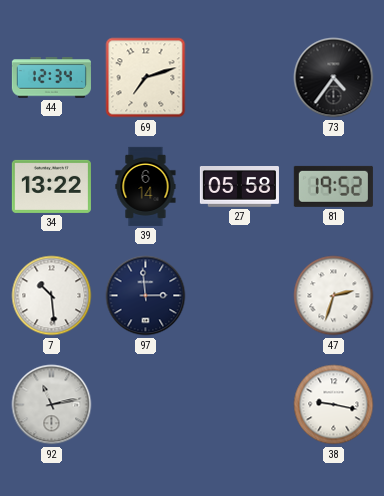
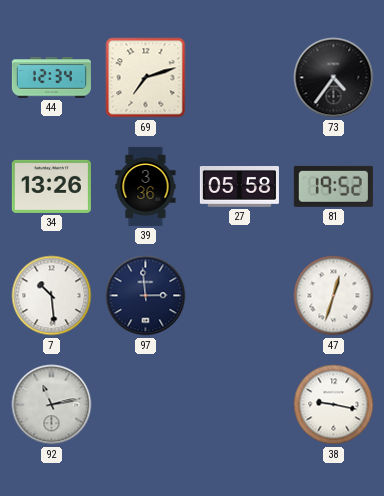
34: 13:22 -> 13:26
39: 6:14 -> 3:36
47: 2:33 -> 12:33
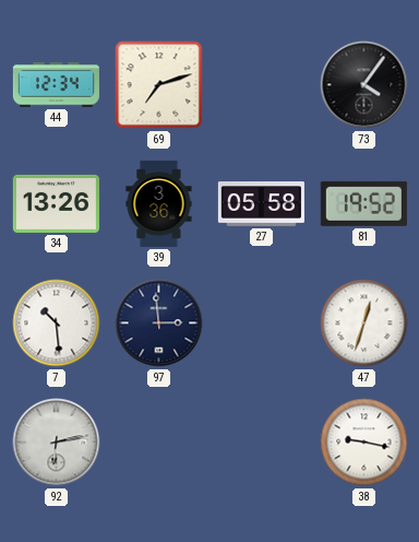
73: 4:36 -> 4:06
92: 11:13 -> 6:13
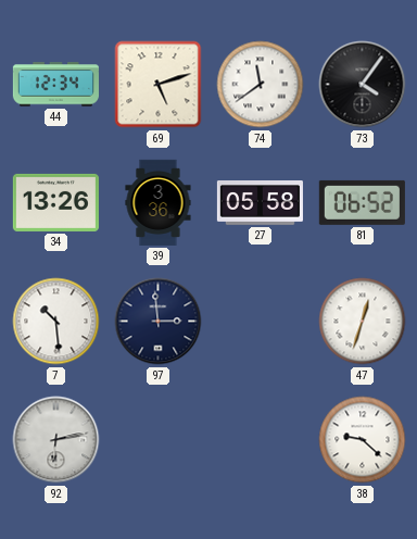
69: 7:12 -> 5:12
74: none -> 11:39
81: 19:52 -> 06:52
38: 9:17 -> 9:22
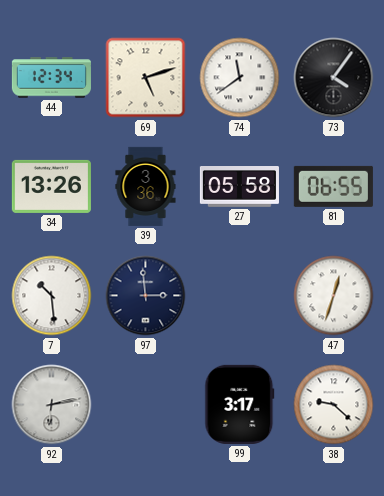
81: 06:52 -> 06:55
99: none -> 3:17
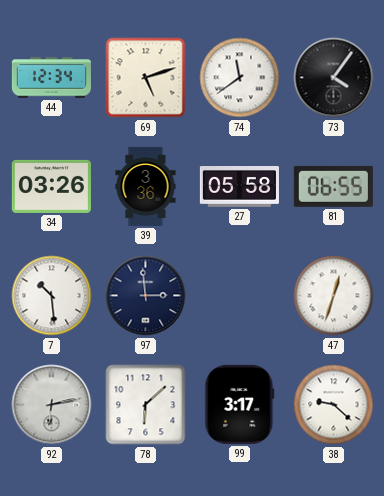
34: 13:26 -> 03:26
78: none -> 6:08
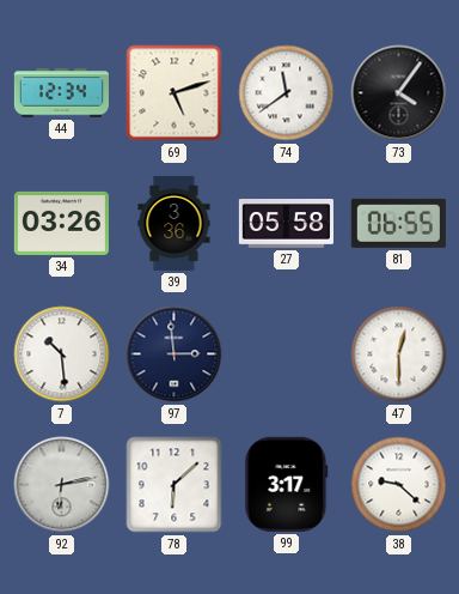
47: 12:33 -> 12:30
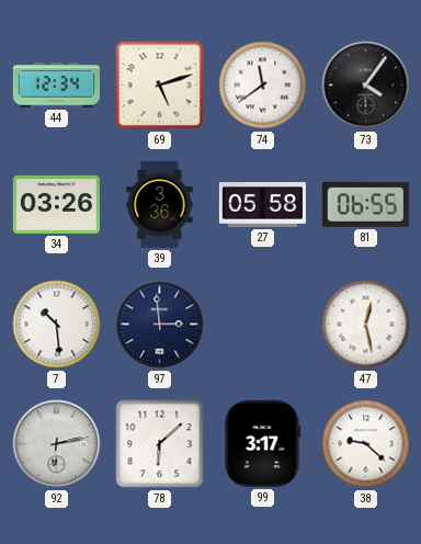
47: 12:30 -> 12:28
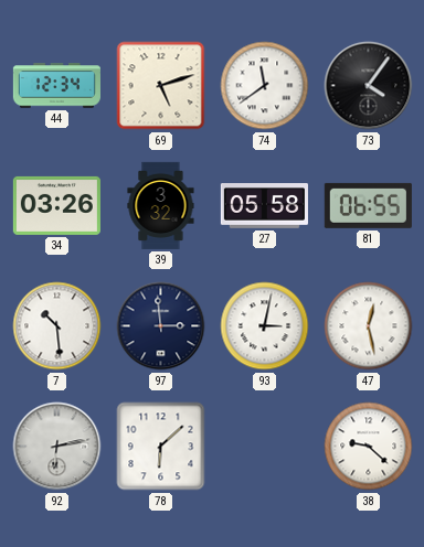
39: 3:36 -> 3:32
93: none -> 3:02
99: 3:17 -> none
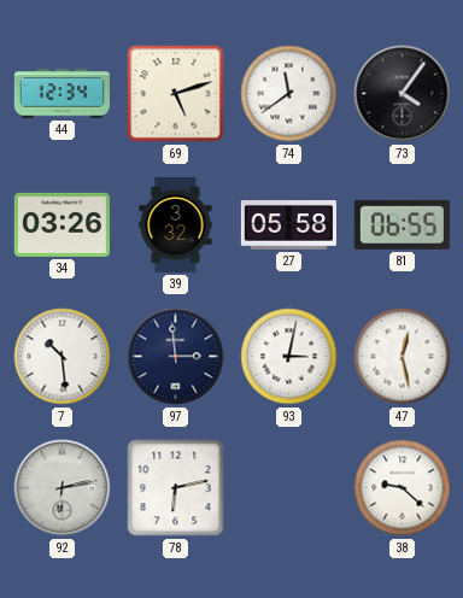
78: 6:08 -> 6:13
